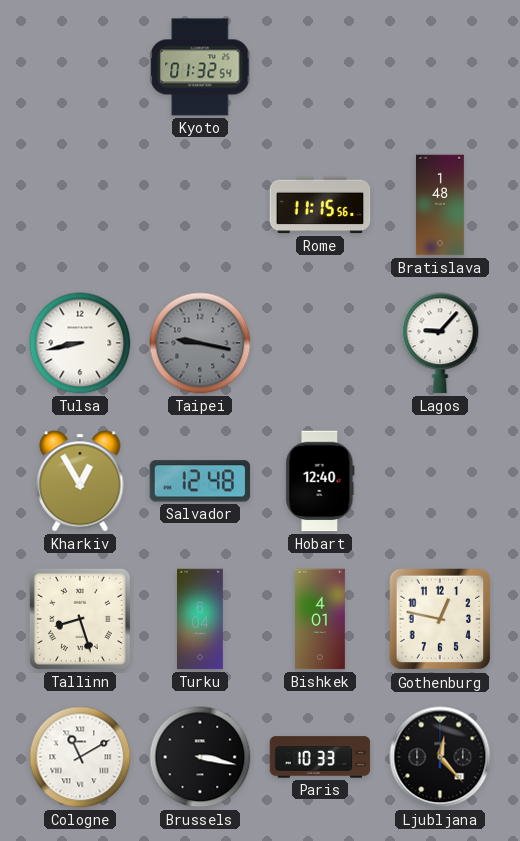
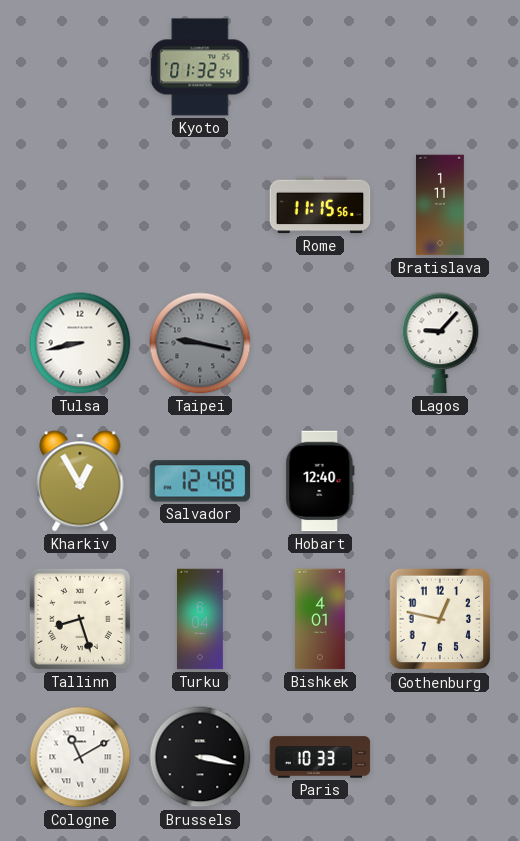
Bratislava: 1:48 -> 1:11
Ljubljana: 12:23 -> none
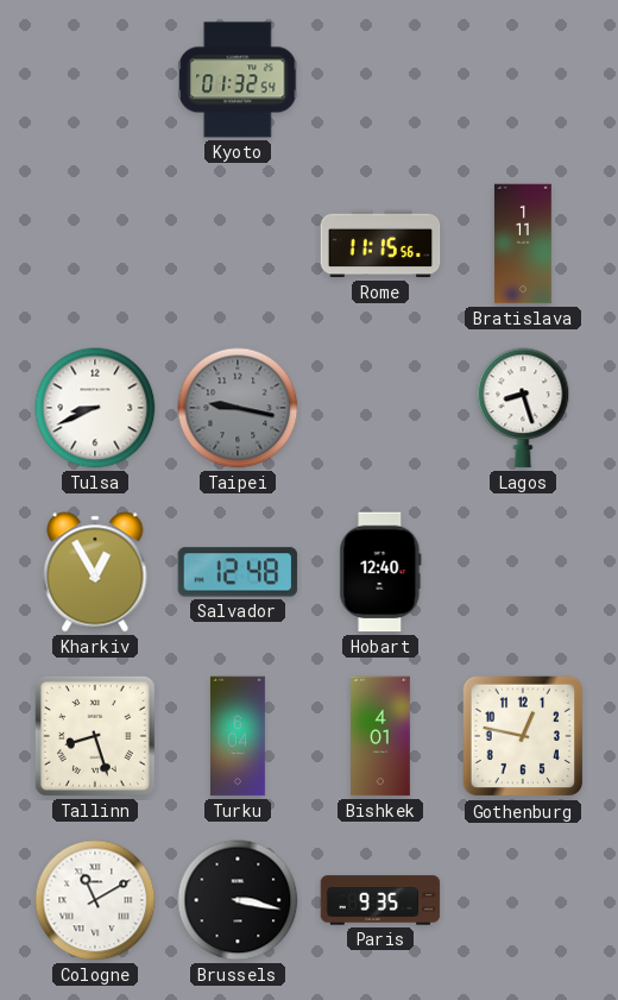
Tulsa: 8:43 -> 8:41
Lagos: 9:07 -> 8:27
Paris: 10:33 -> 9:35
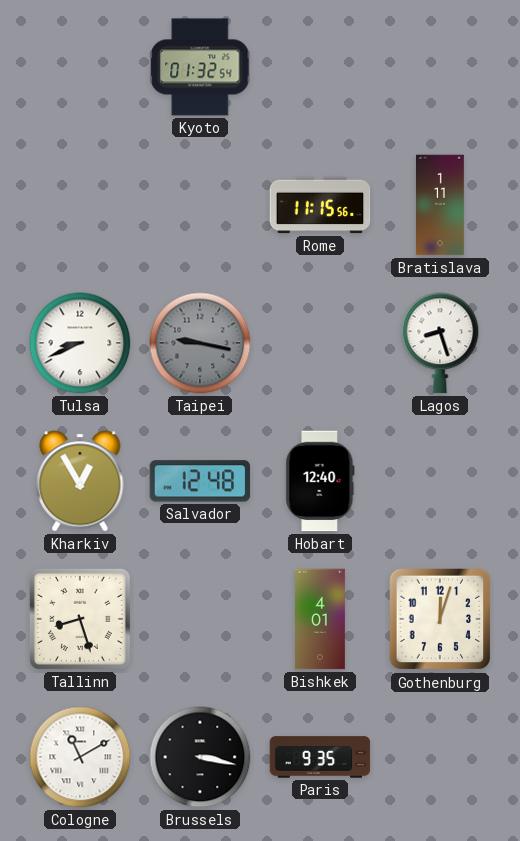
Turku: 6:04 -> none
Gothenburg: 12:47 -> 12:03
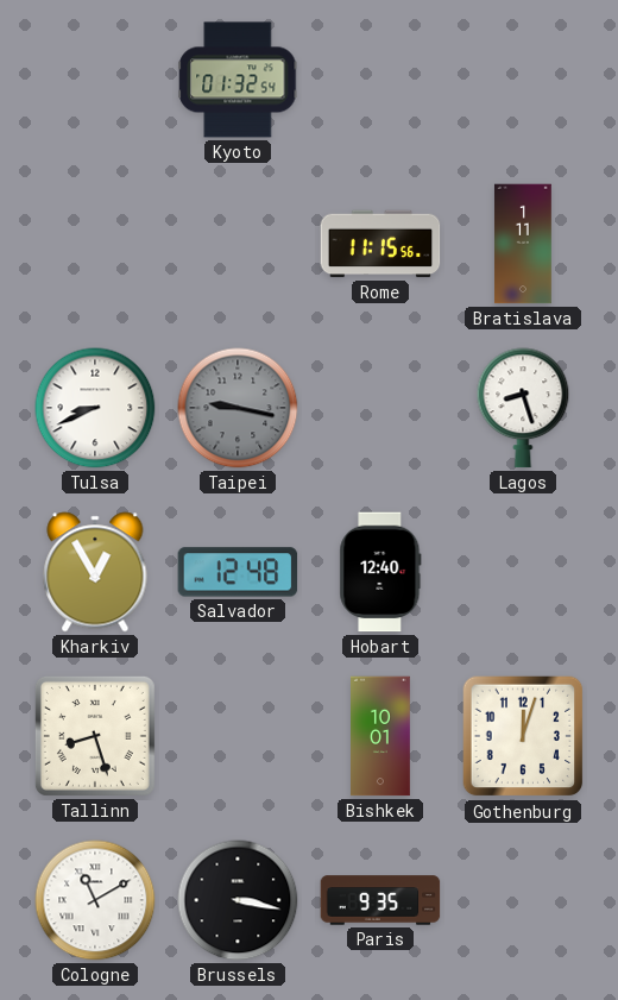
Bishkek: 4:01 -> 10:01
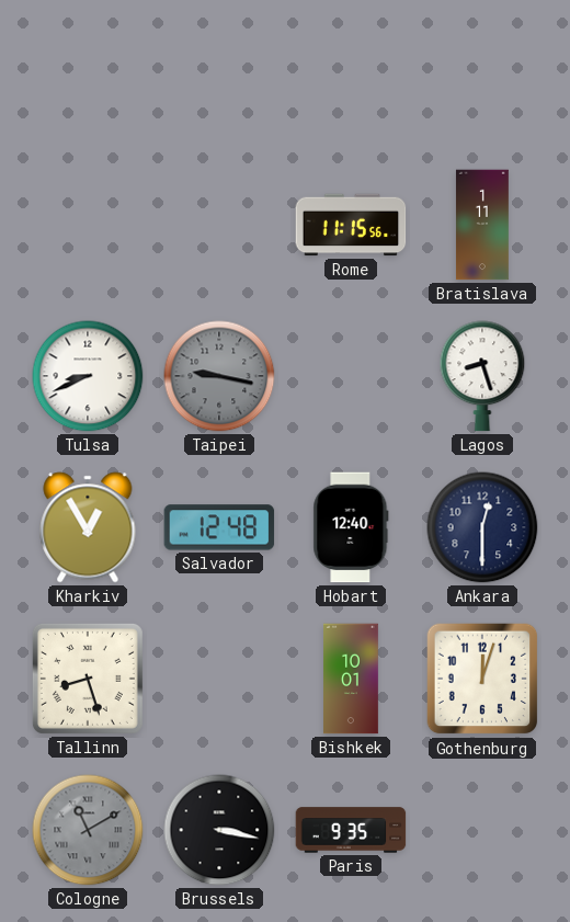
Kyoto: 01:32 -> none
Ankara: none -> 12:30
Cologne dial: white -> grey
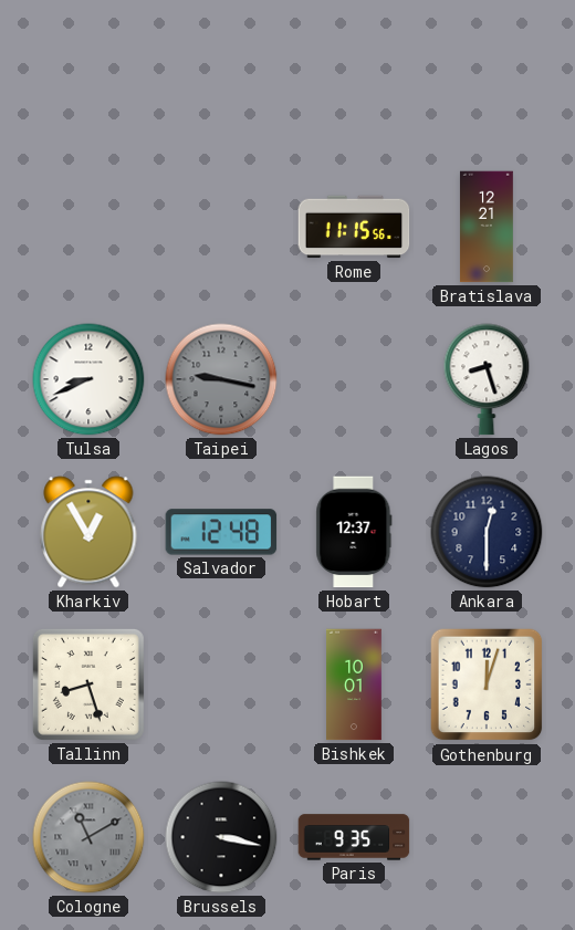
Bratislava: 1:11 -> 12:21
Hobart: 12:40 -> 12:37
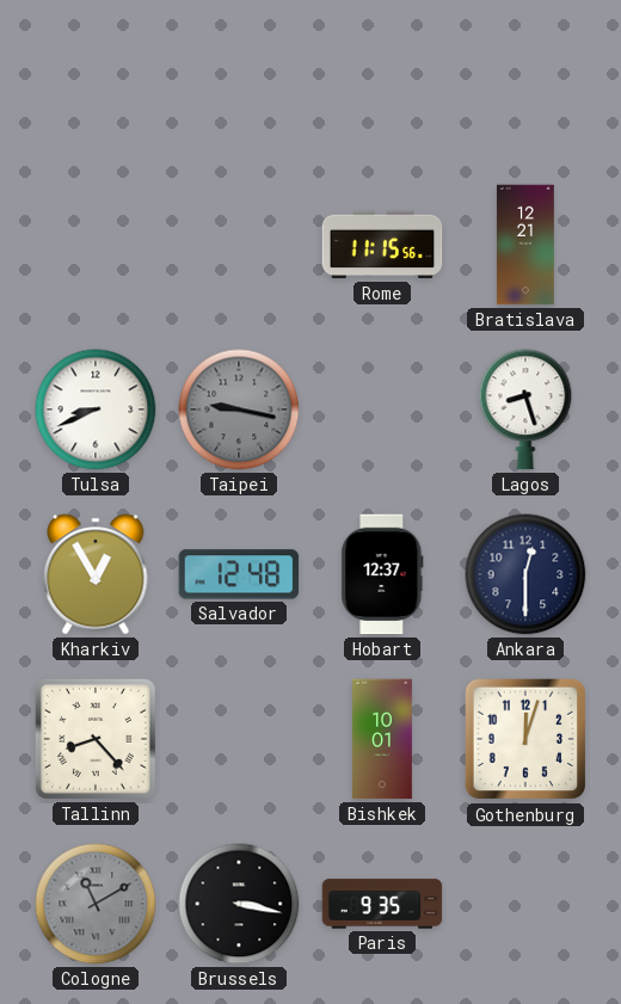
Tallinn: 8:27 -> 8:23
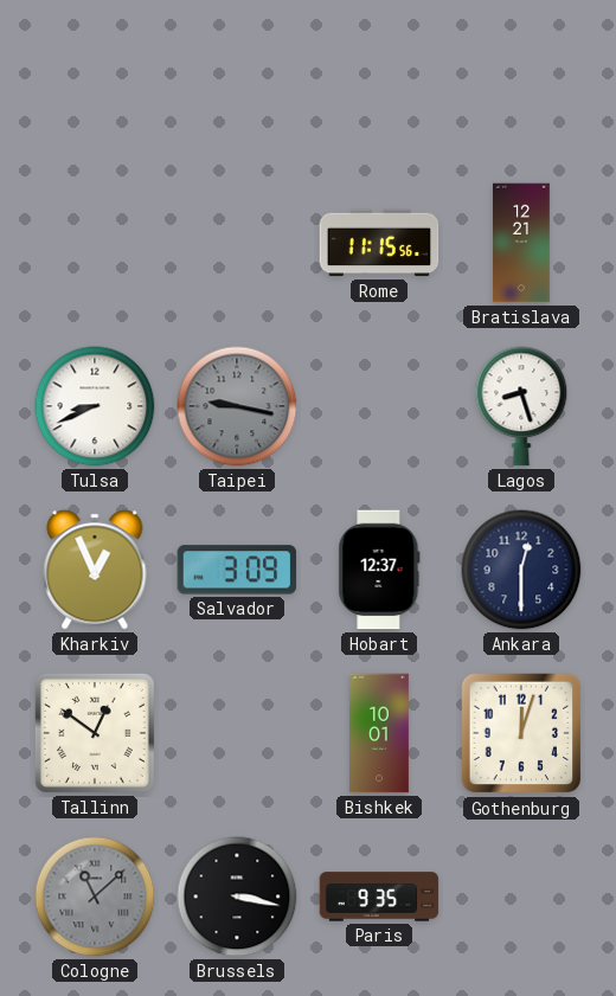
Kharkiv: 12:55 -> 12:56
Salvador: 12:48 -> 3:09
Tallinn: 8:23 -> 12:51
Cologne: 11:10 -> 11:08
